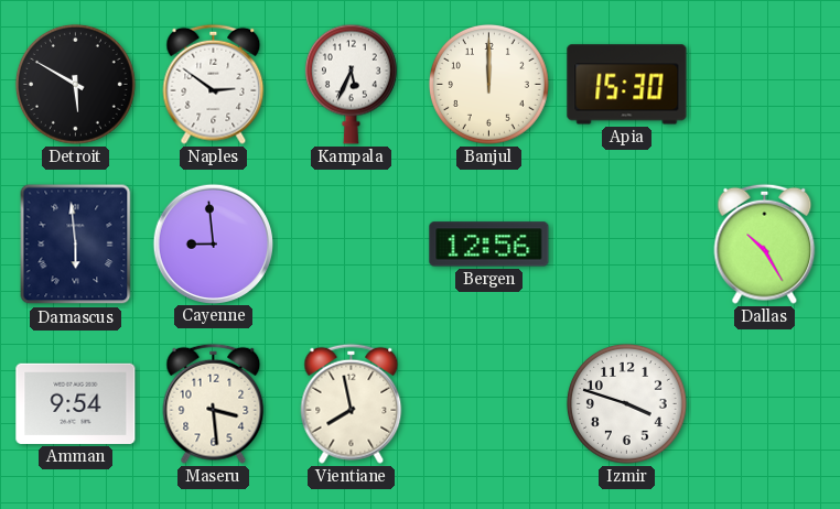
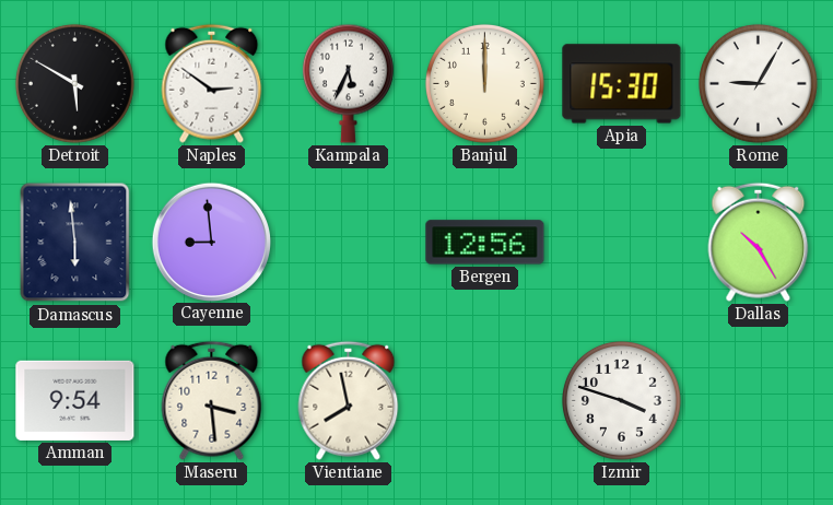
Rome: none -> 9:05
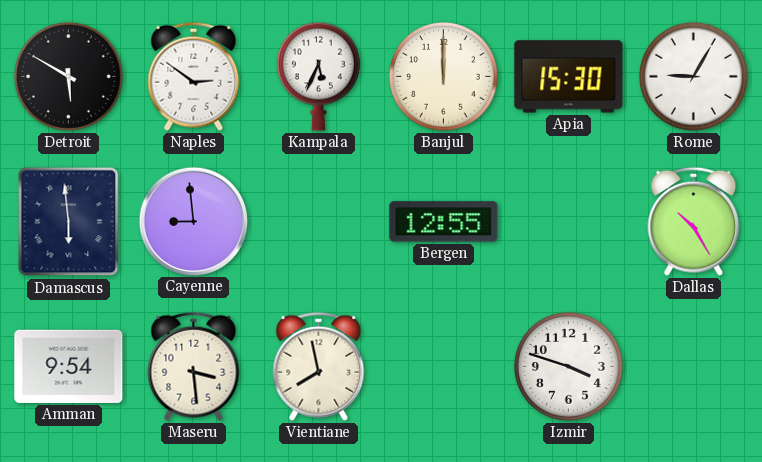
Bergen: 12:56 -> 12:55
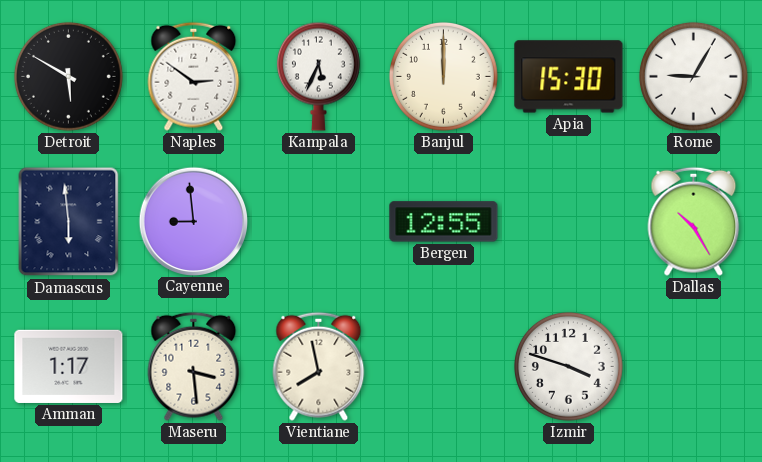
Amman: 9:54 -> 1:17
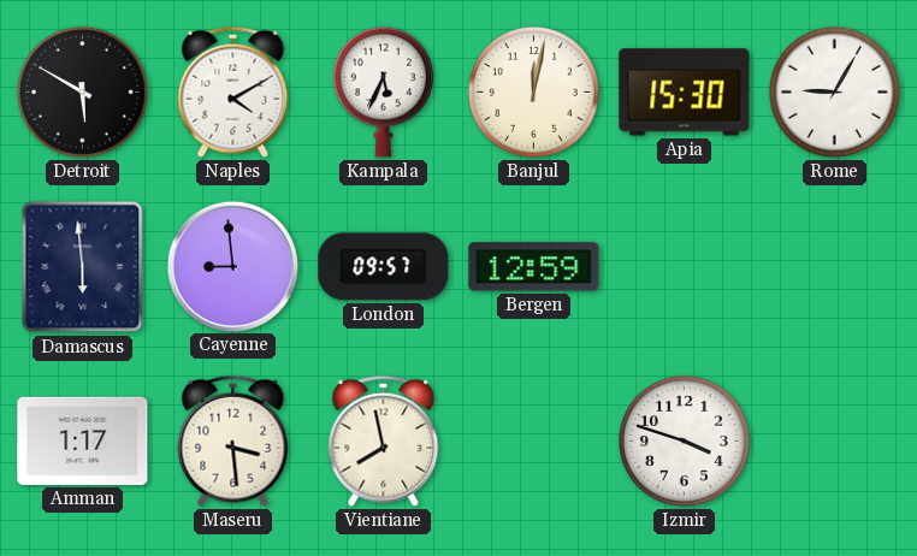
Naples: 2:51 -> 4:10
Banjul: 12:00 -> 12:02
London: none -> 09:57
Bergen: 12:55 -> 12:59
Dallas: 10:25 -> none
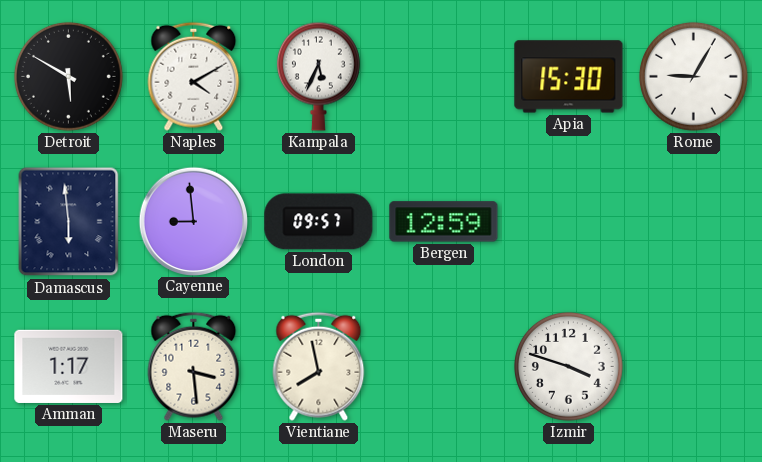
Banjul: 12:02 -> none
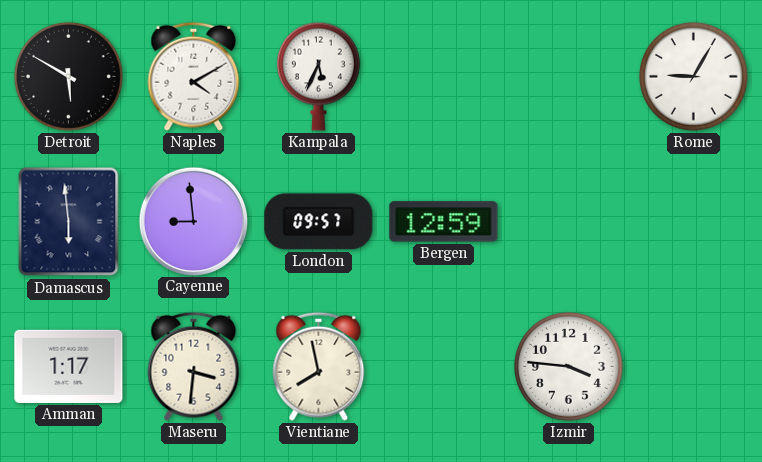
Apia: 15:30 -> none
Maseru: 3:29 -> 3:31
Izmir: 3:48 -> 3:46
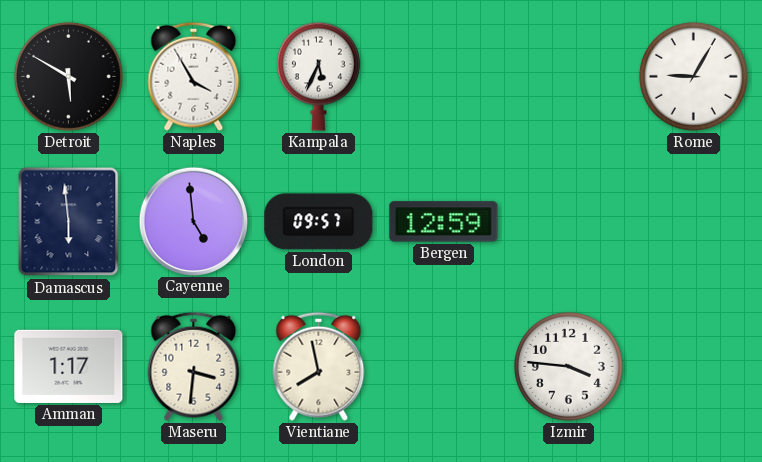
Naples: 4:10 -> 3:55
Cayenne: 8:59 -> 4:59
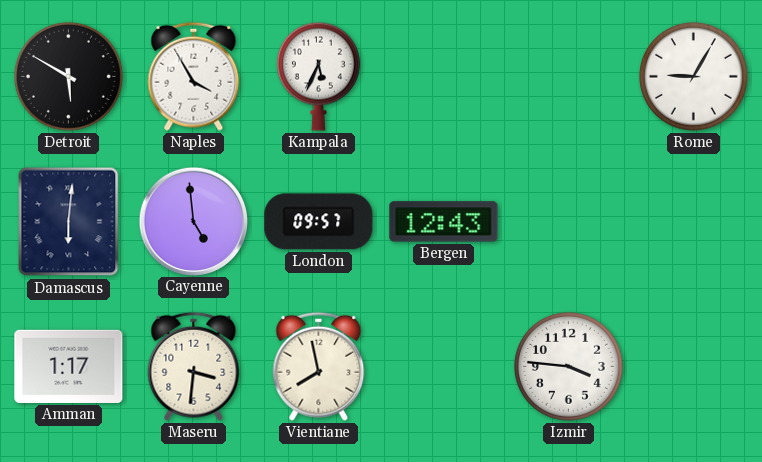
Damascus: 5:59 -> 6:01
Bergen: 12:59 -> 12:43
